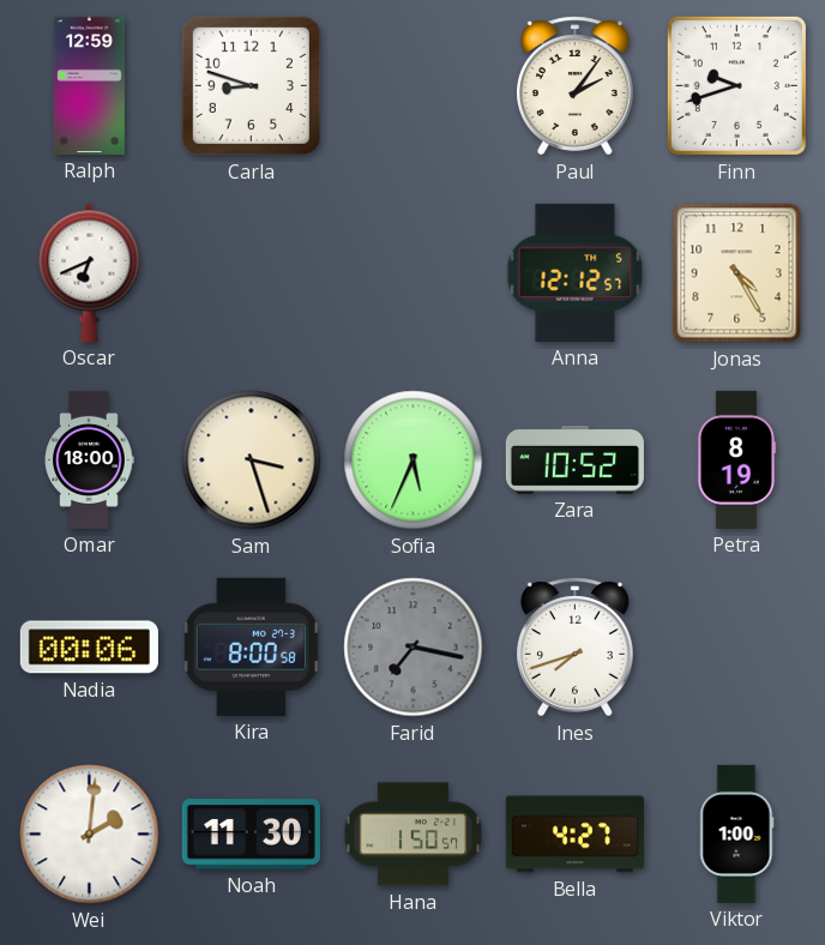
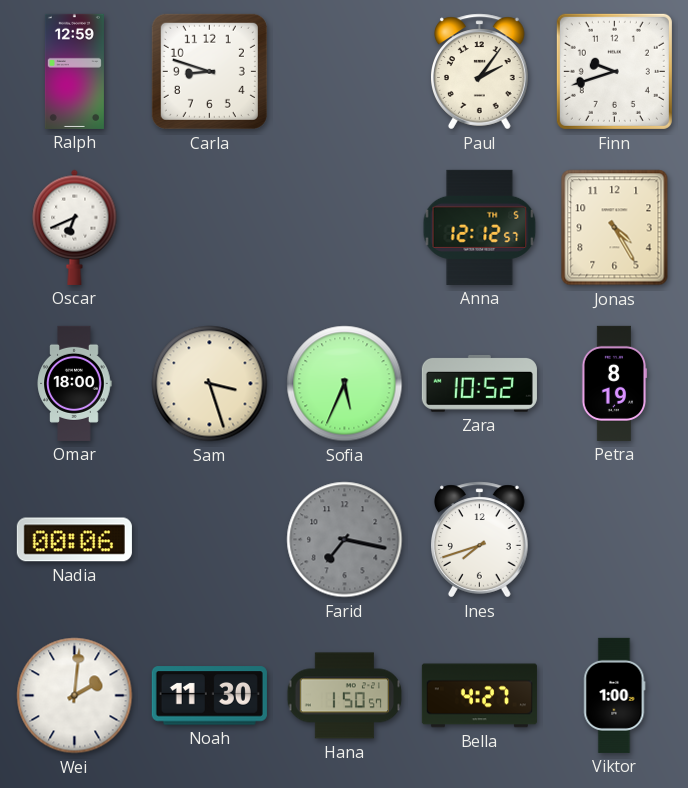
Kira: 8:00 -> none
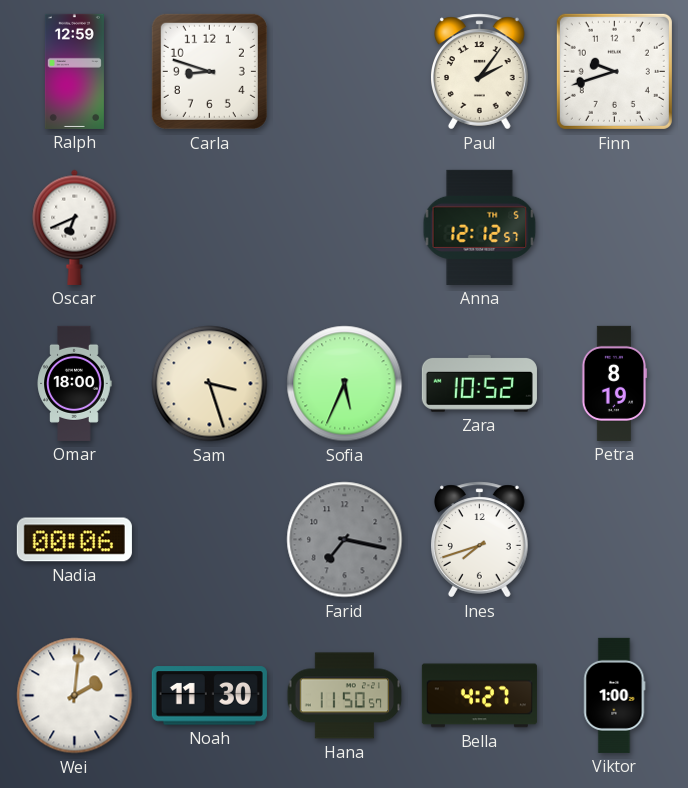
Jonas: 4:25 -> none
Hana: 1:50 -> 11:50
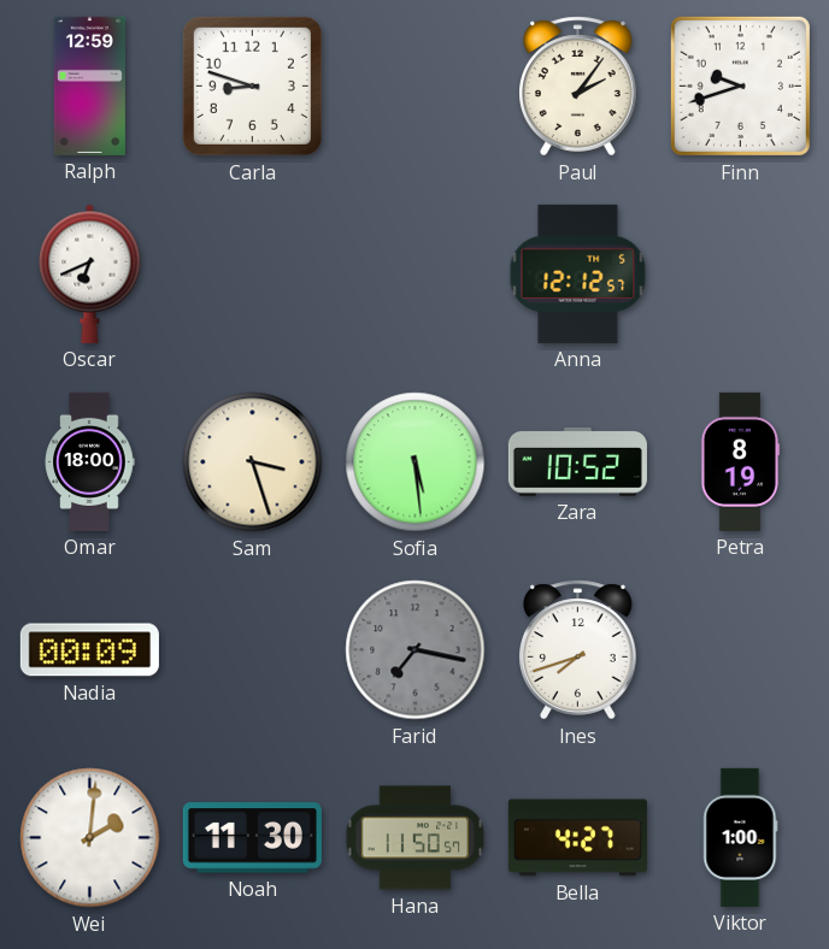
Sofia: 5:34 -> 5:29
Nadia: 00:06 -> 00:09
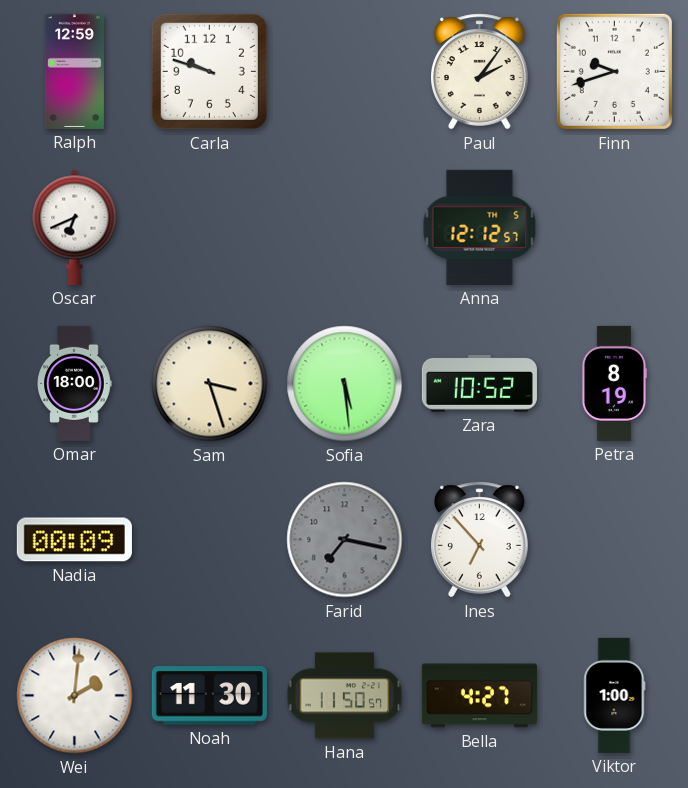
Carla: 8:48 -> 9:48
Ines: 7:42 -> 6:53
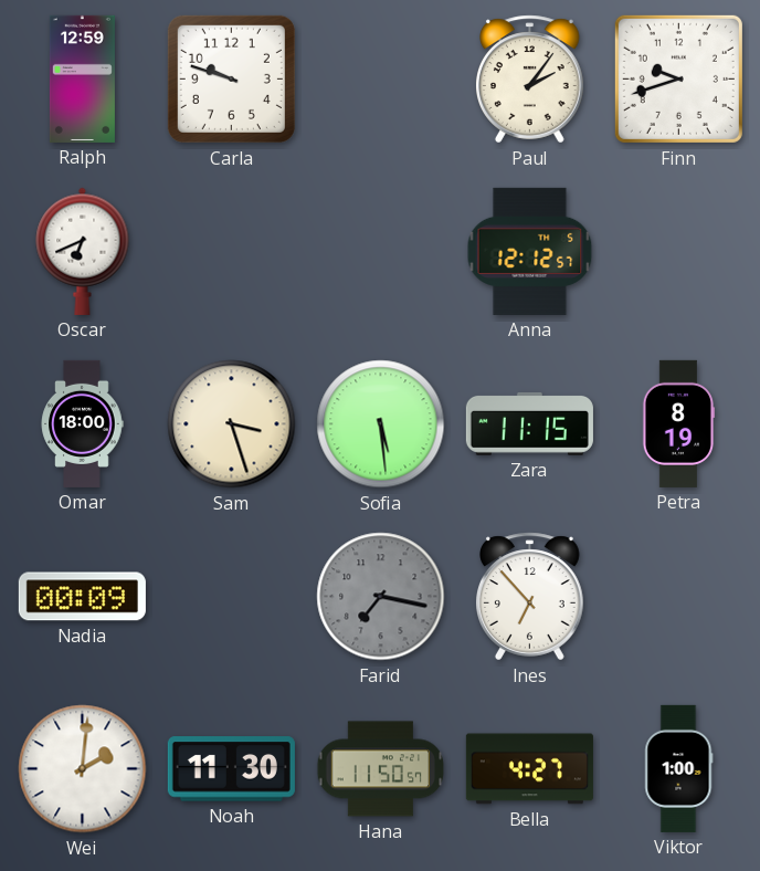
Zara: 10:52 -> 11:15
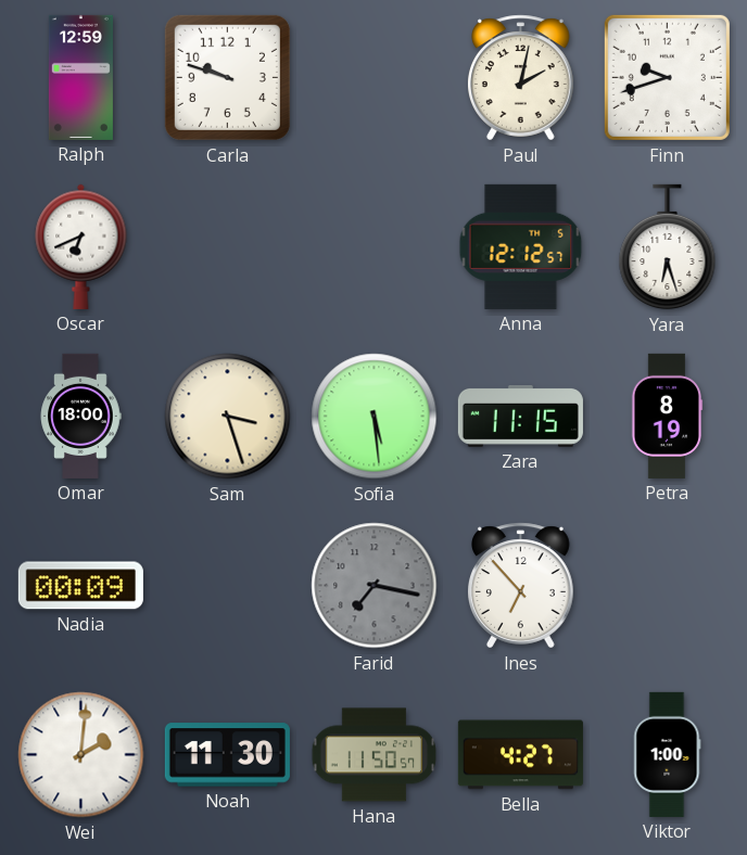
Paul: 2:06 -> 2:02
Yara: none -> 6:27
